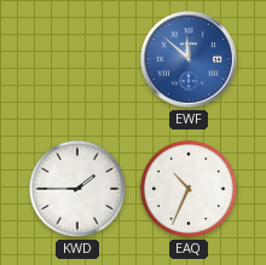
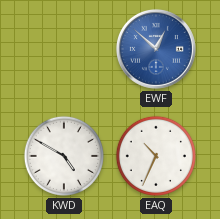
EWF: 11:52 -> 12:52
KWD: 1:45 -> 4:50
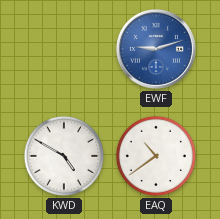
EWF: 12:52 -> 9:12
EAQ: 10:34 -> 10:39
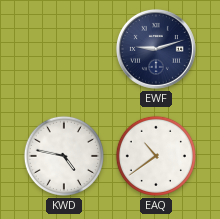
EWF dial: blue -> navy
KWD: 4:50 -> 4:47
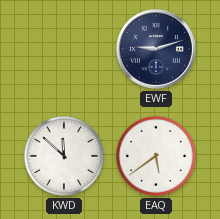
KWD: 4:47 -> 11:52
EAQ: 10:39 -> 5:39
